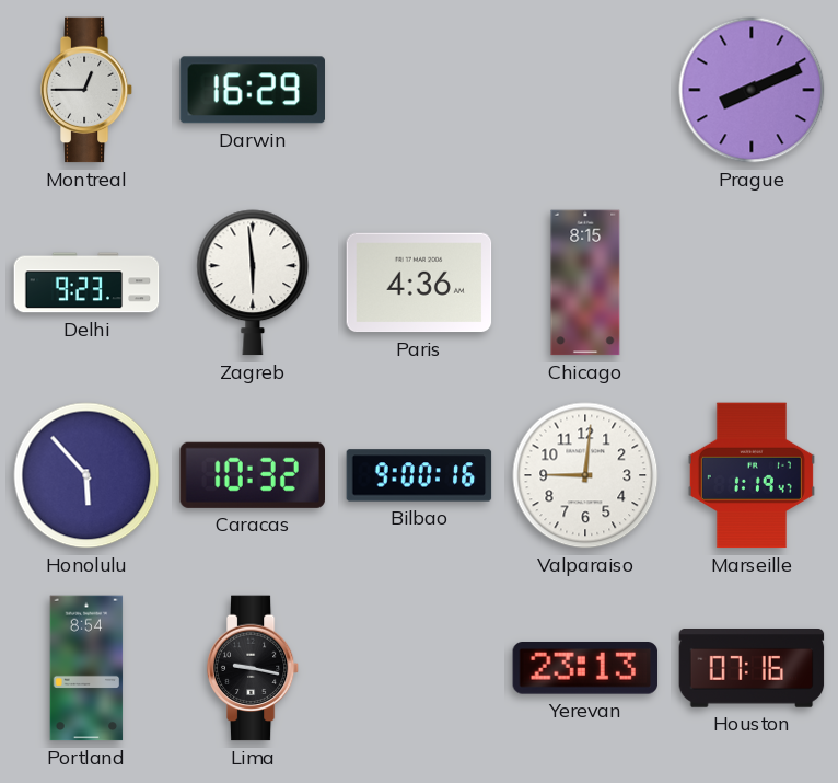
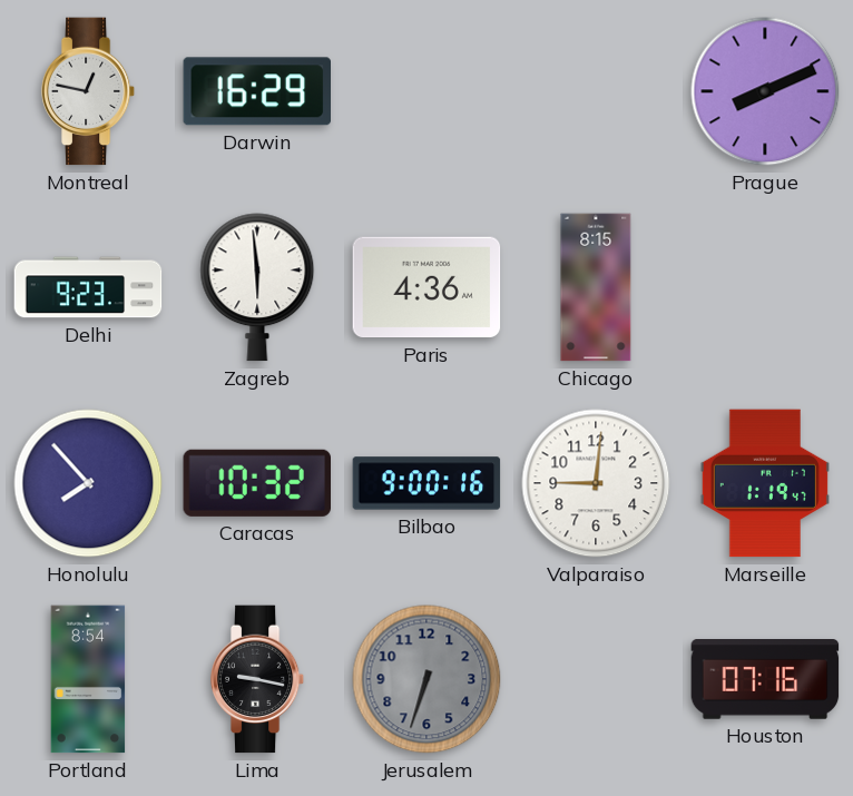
Montreal: 12:45 -> 12:47
Honolulu: 5:53 -> 7:53
Jerusalem: none -> 6:33
Yerevan: 23:13 -> none
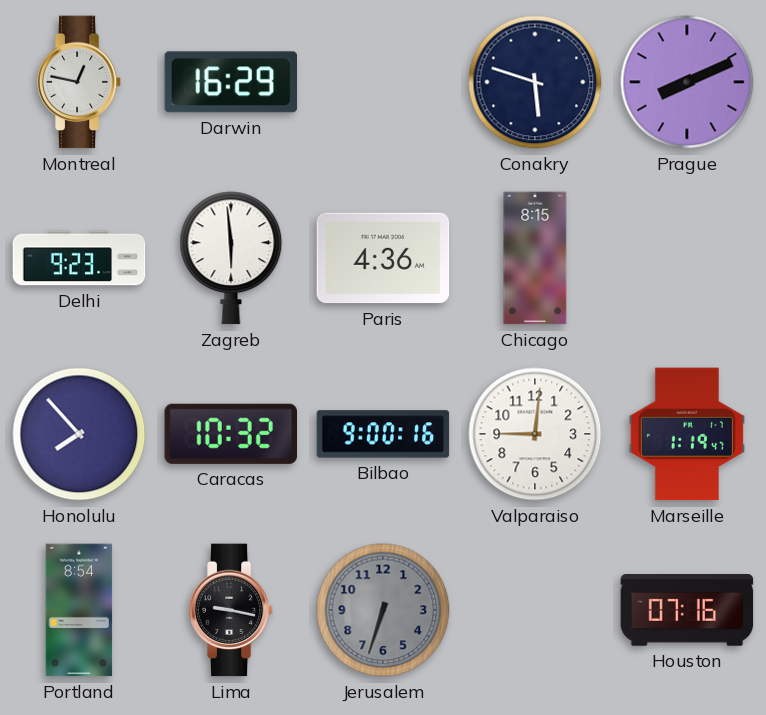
Conakry: none -> 5:48
